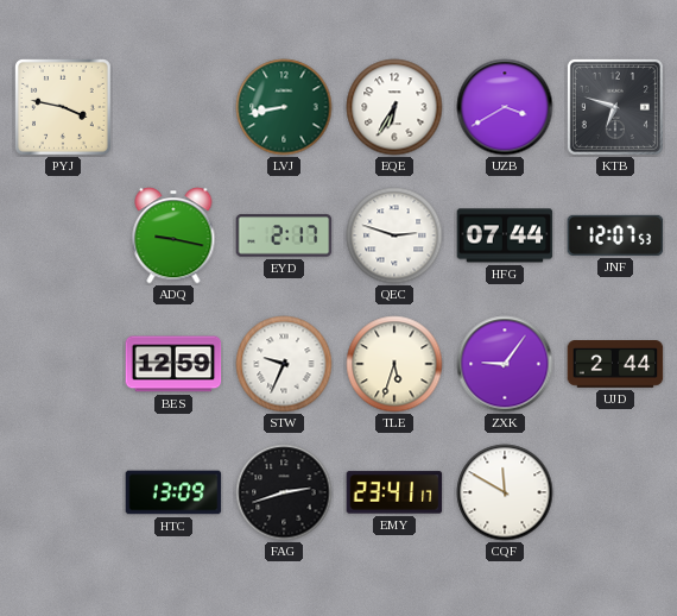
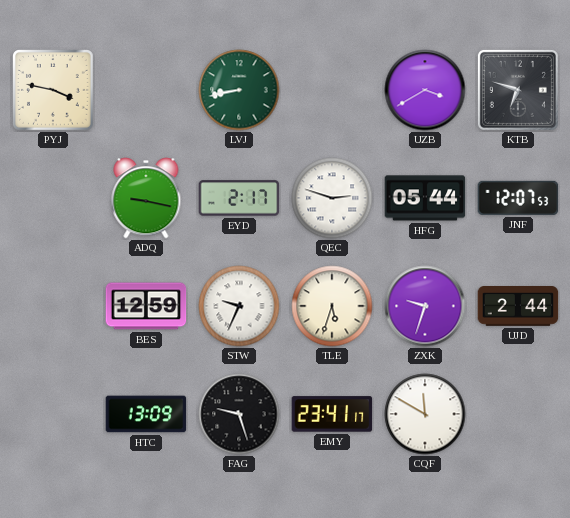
EQE: 6:35 -> none
HFG: 07:44 -> 05:44
ZXK: 9:06 -> 9:33
FAG: 2:42 -> 9:27
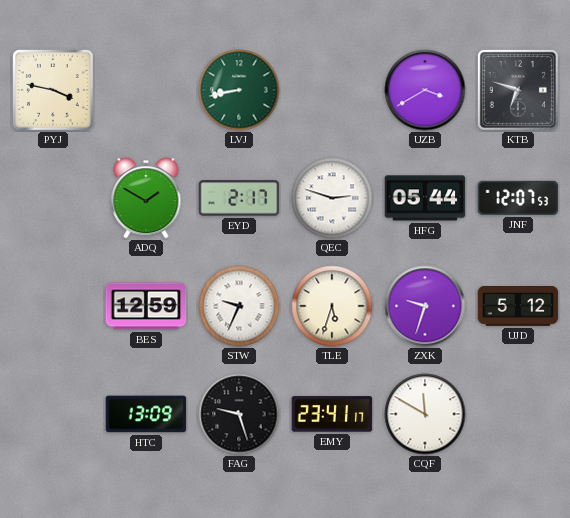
ADQ: 9:17 -> 1:50
UJD: 2:44 -> 5:12
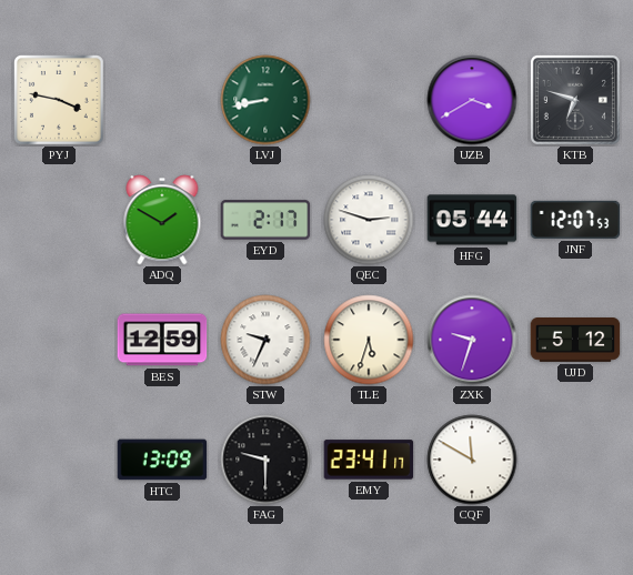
FAG: 9:27 -> 9:30
